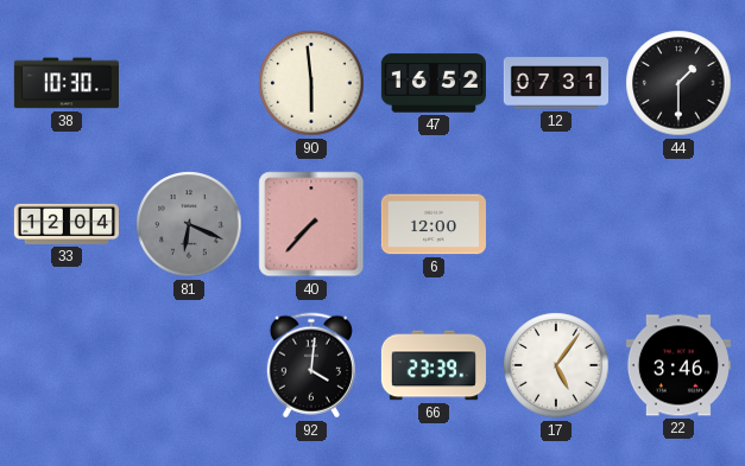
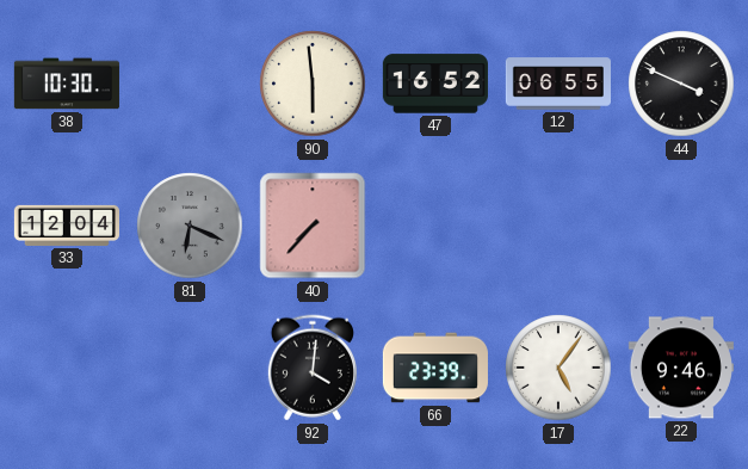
12: 07:31 -> 06:55
44: 1:30 -> 3:49
6: 12:00 -> none
22: 3:46 -> 9:46
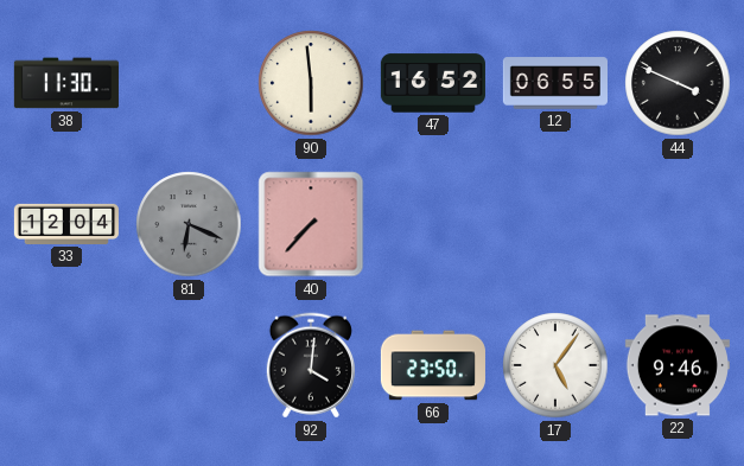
38: 10:30 -> 11:30
66: 23:39 -> 23:50
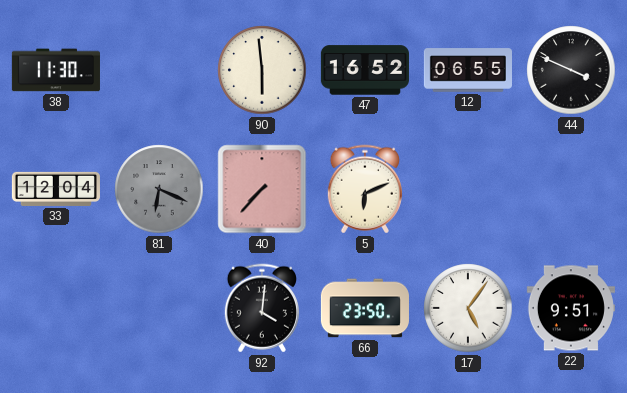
5: none -> 6:11
22: 9:46 -> 9:51
